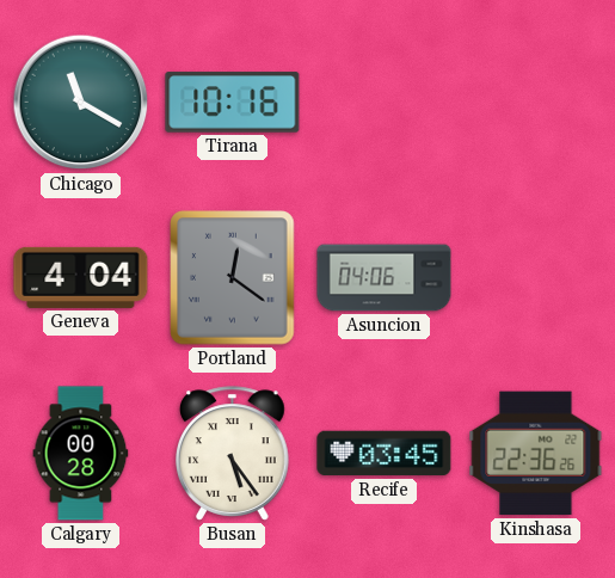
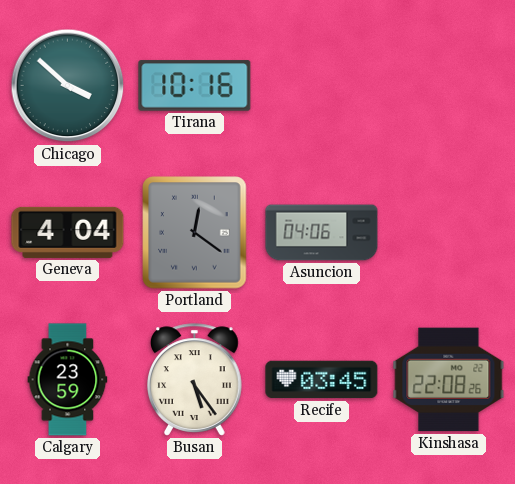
Chicago: 11:20 -> 3:52
Calgary: 00:28 -> 23:59
Kinshasa: 22:36 -> 22:08
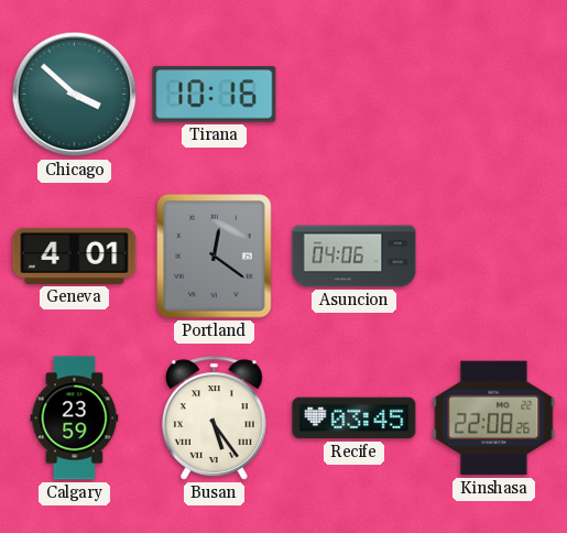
Geneva: 4:04 -> 4:01
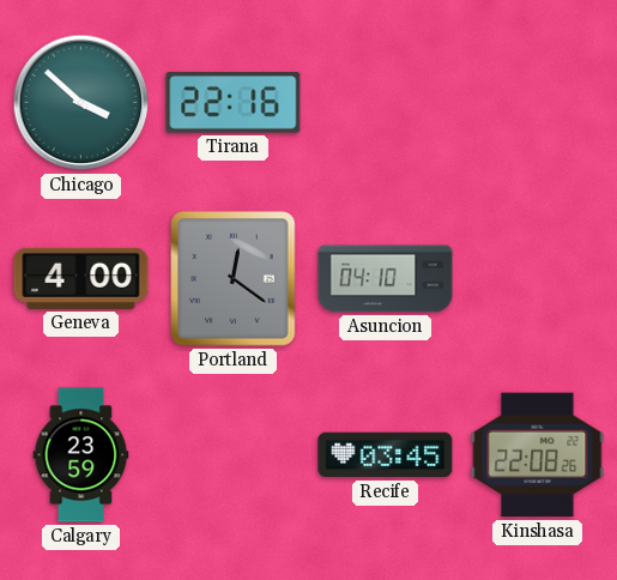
Tirana: 10:16 -> 22:16
Geneva: 4:01 -> 4:00
Asuncion: 04:06 -> 04:10
Busan: 5:24 -> none
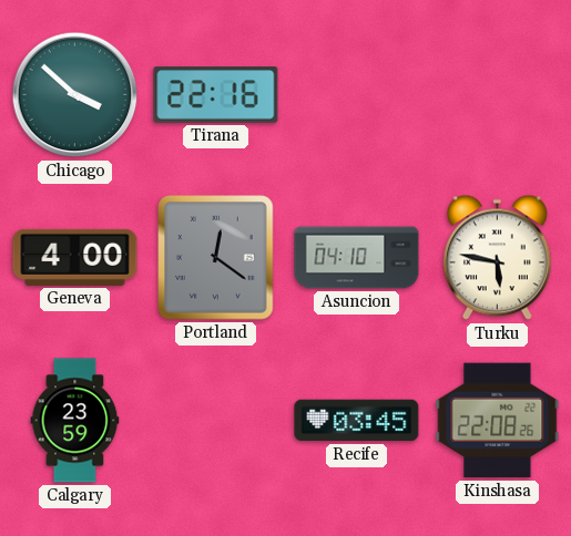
Turku: none -> 5:47
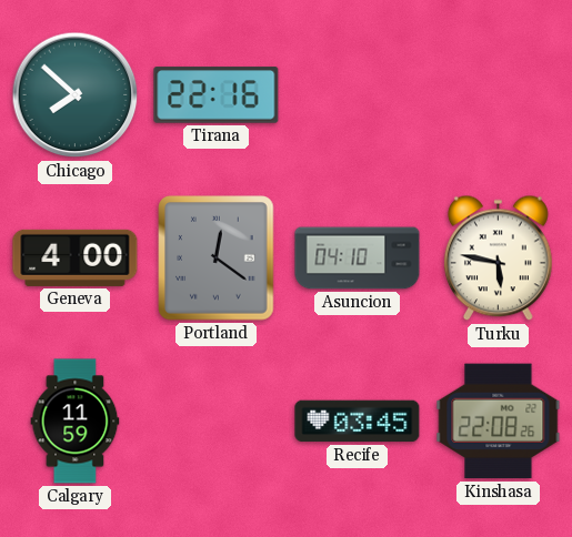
Chicago: 3:52 -> 7:52
Calgary: 23:59 -> 11:59
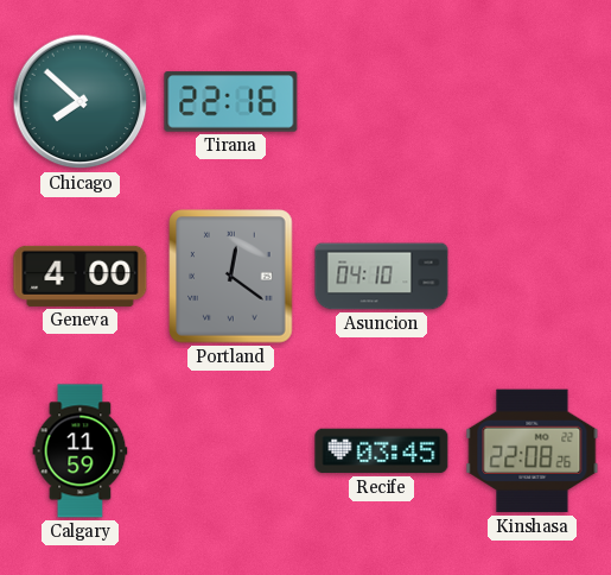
Turku: 5:47 -> none
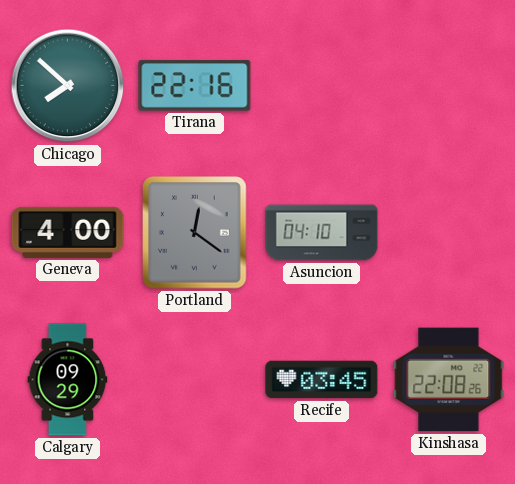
Calgary: 11:59 -> 09:29
